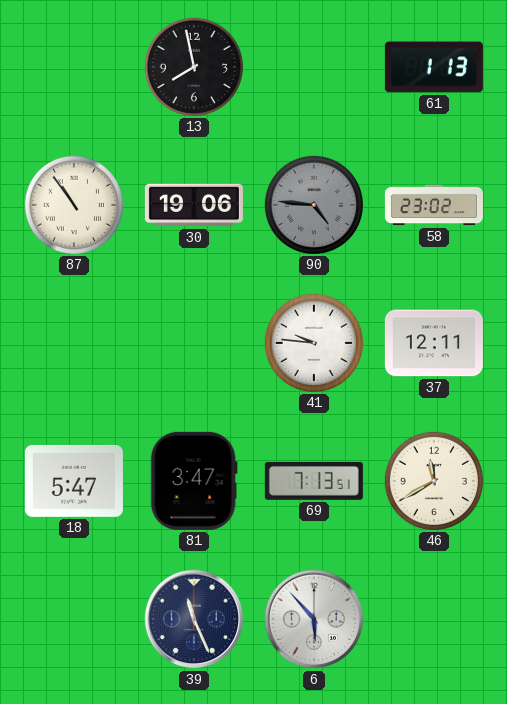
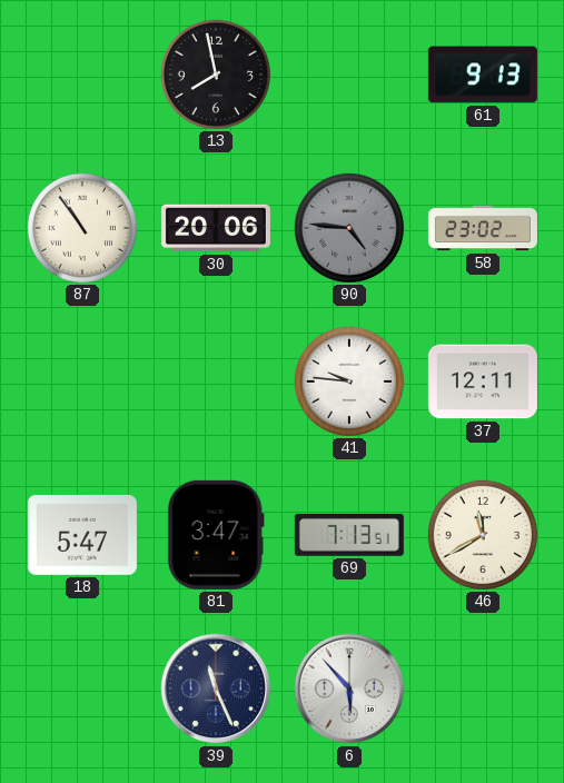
61: 1:13 -> 9:13
30: 19:06 -> 20:06
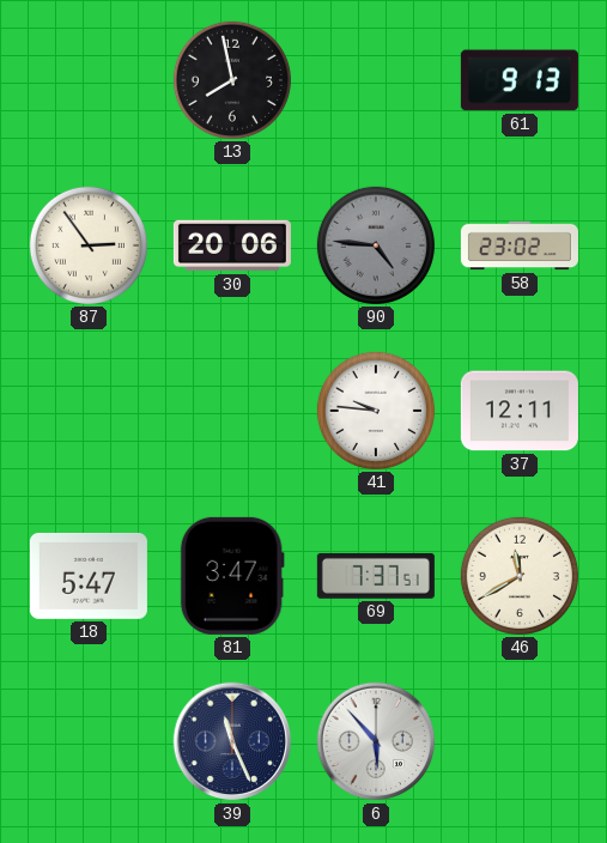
87: 10:54 -> 2:54
69: 7:13 -> 7:37
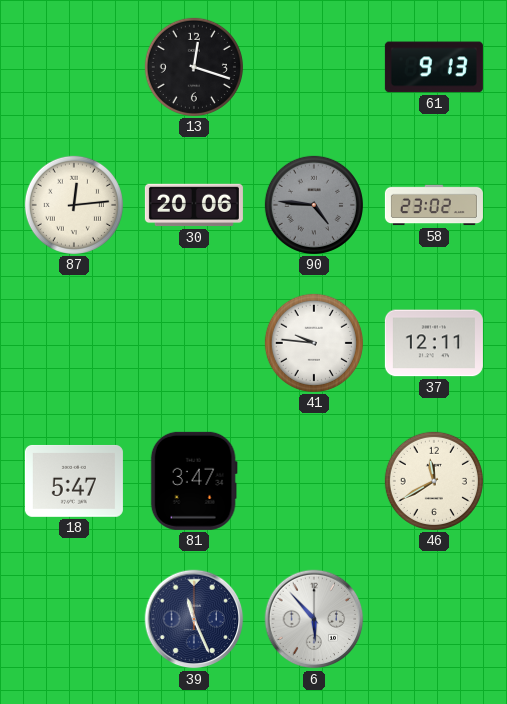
13: 7:58 -> 12:18
87: 2:54 -> 12:14
69: 7:37 -> none
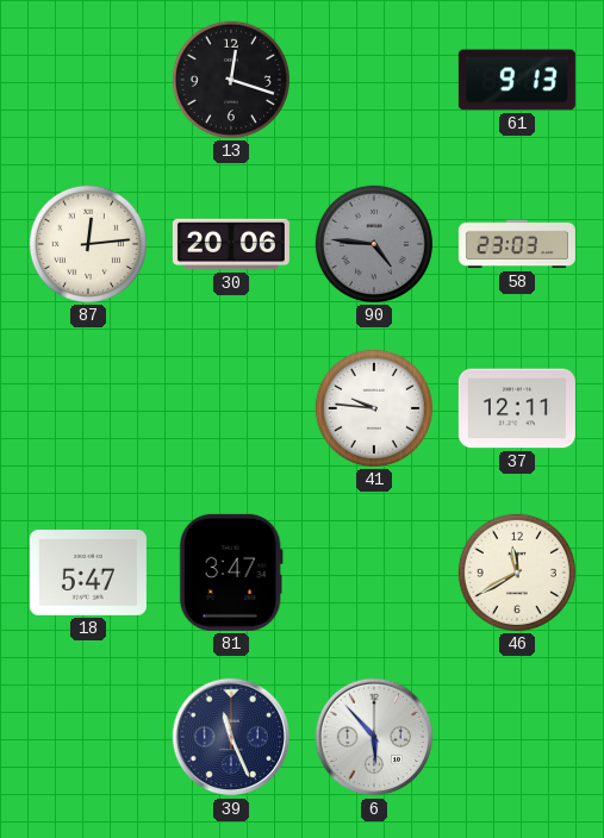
58: 23:02 -> 23:03
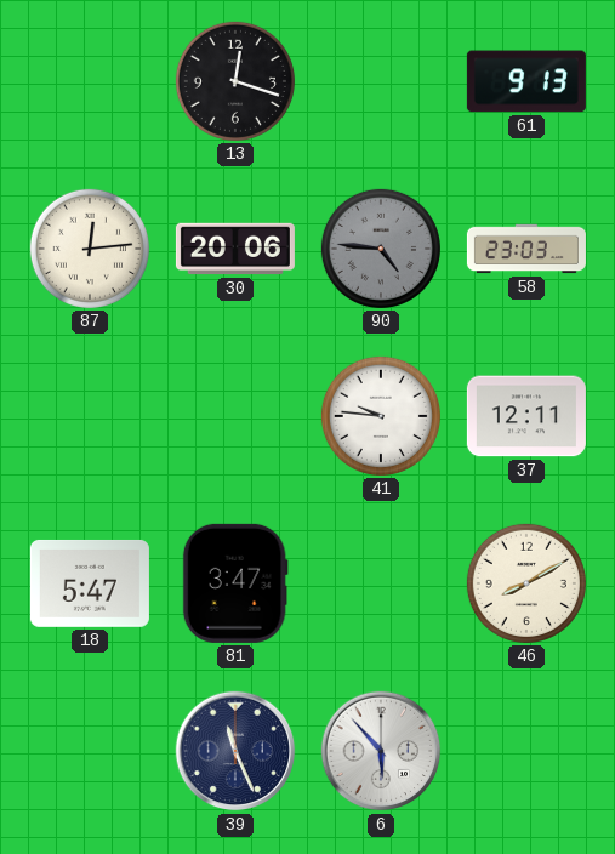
46: 11:40 -> 8:10
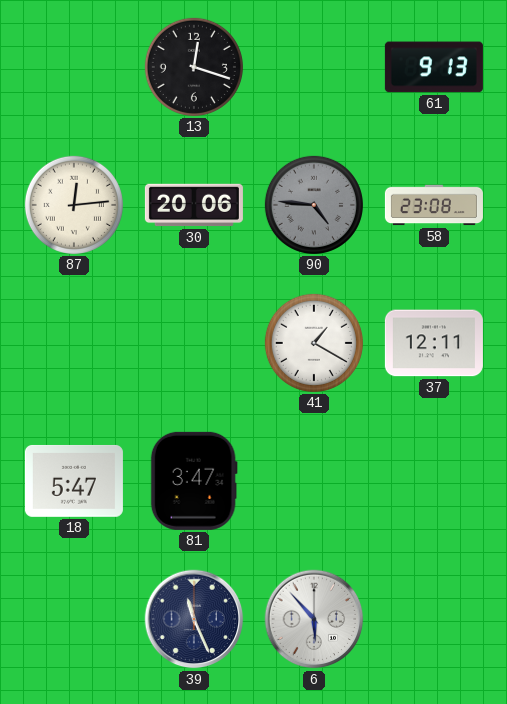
58: 23:03 -> 23:08
41: 9:46 -> 1:20
46: 8:10 -> none
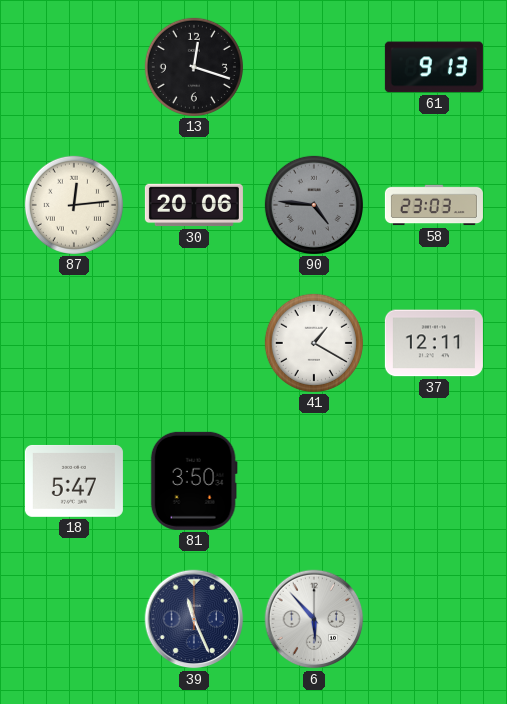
58: 23:08 -> 23:03
81: 3:47 -> 3:50
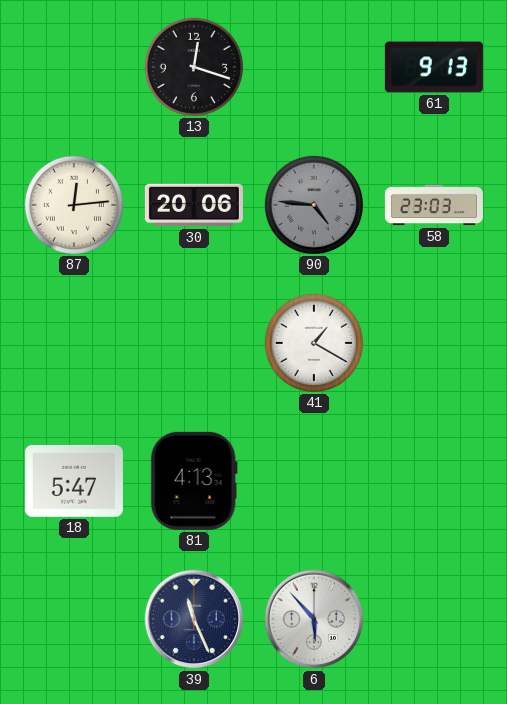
37: 12:11 -> none
81: 3:50 -> 4:13
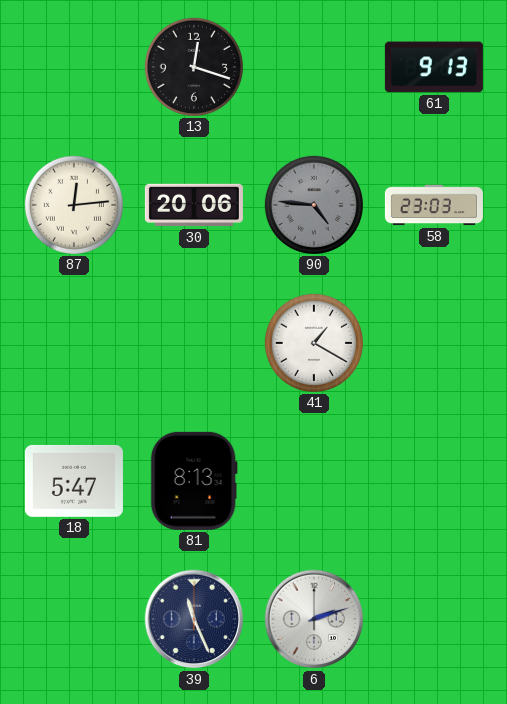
81: 4:13 -> 8:13
6: 5:53 -> 2:12
